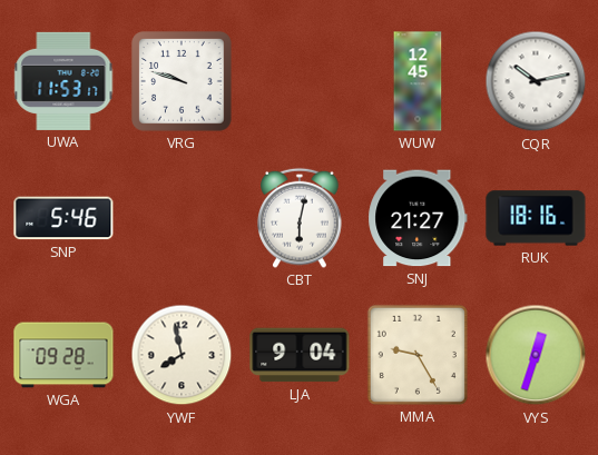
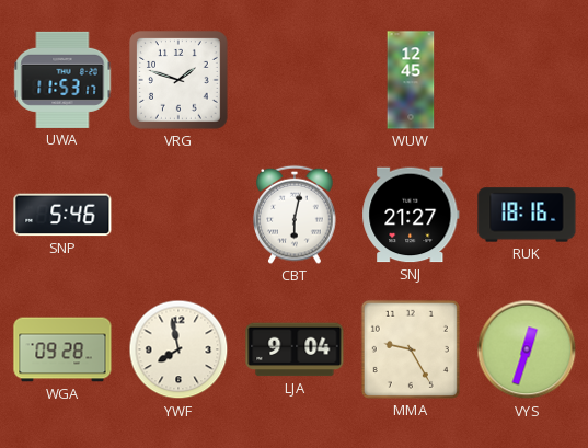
VRG: 9:48 -> 1:48
CQR: 10:13 -> none
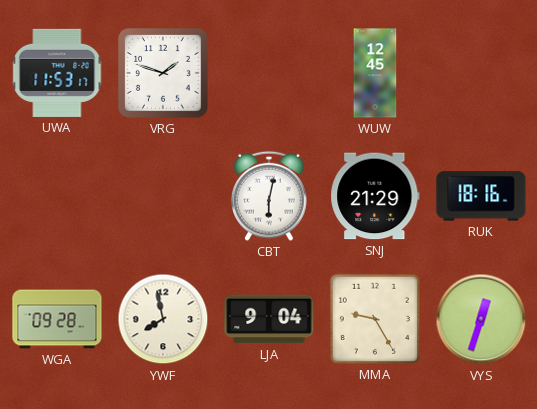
SNP: 5:46 -> none
SNJ: 21:27 -> 21:29
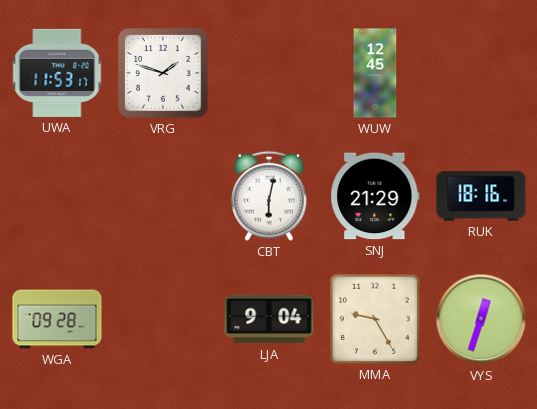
YWF: 7:58 -> none
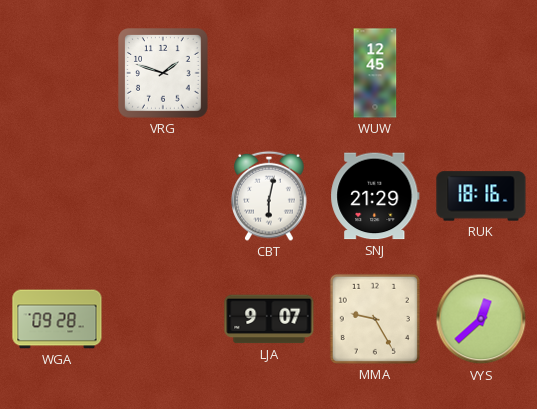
UWA: 11:53 -> none
LJA: 9:04 -> 9:07
VYS: 12:33 -> 12:38
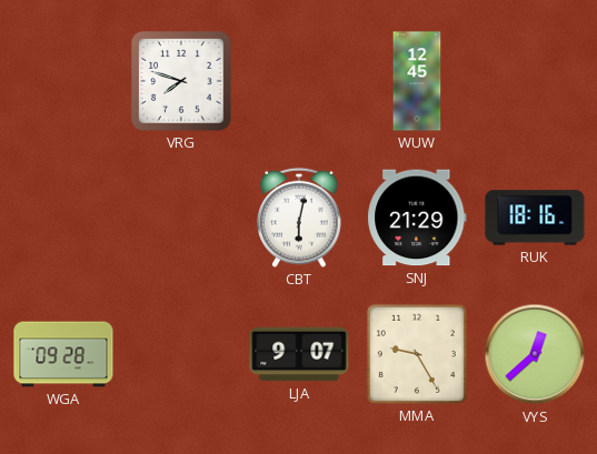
VRG: 1:48 -> 7:48
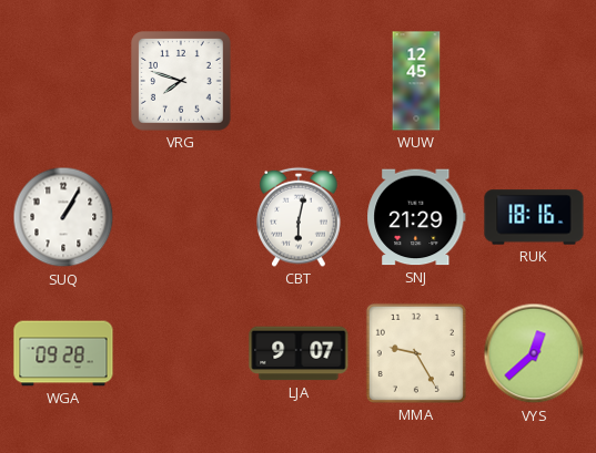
SUQ: none -> 1:05
